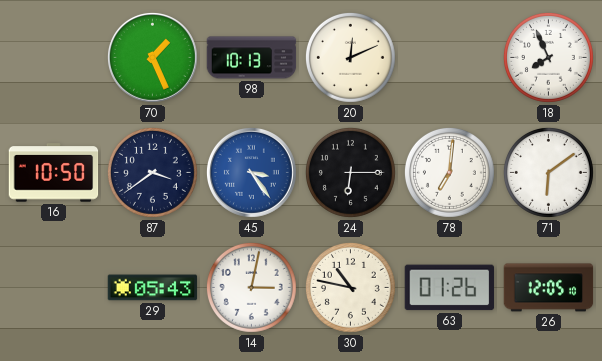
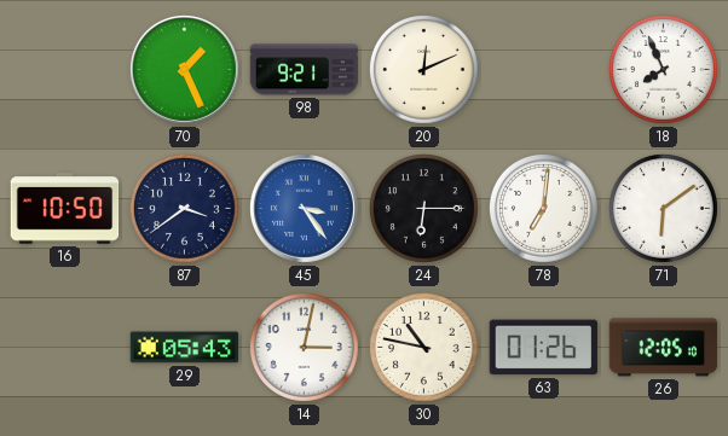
98: 10:13 -> 9:21
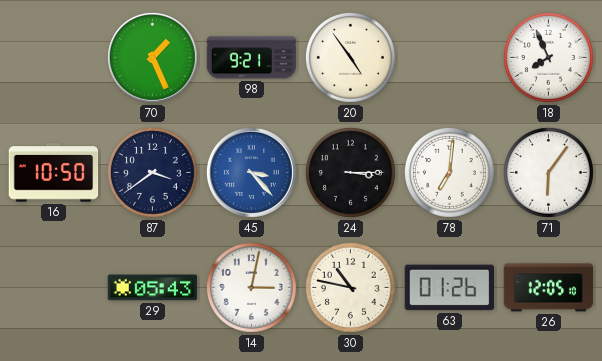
20: 12:11 -> 4:54
45: 3:24 -> 3:23
24: 6:15 -> 3:15
71: 6:09 -> 6:06
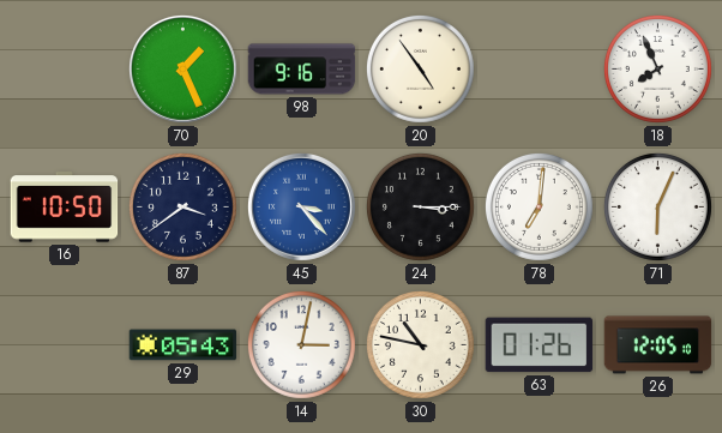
98: 9:21 -> 9:16
71: 6:06 -> 6:04
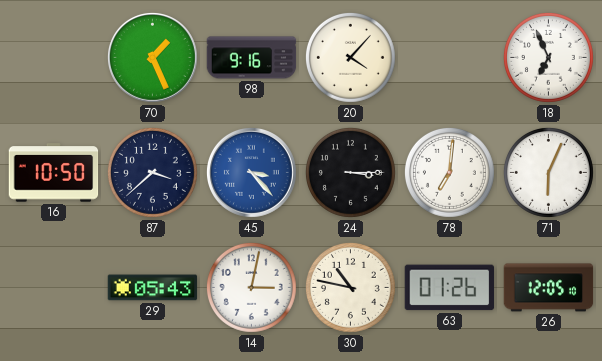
20: 4:54 -> 4:07
18: 7:56 -> 6:56
87: 3:39 -> 3:38
